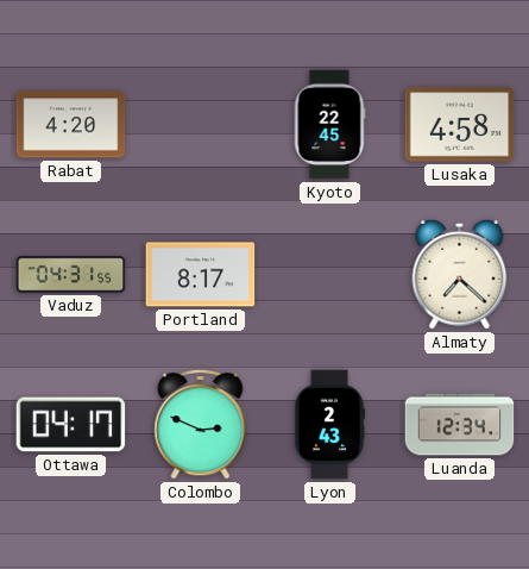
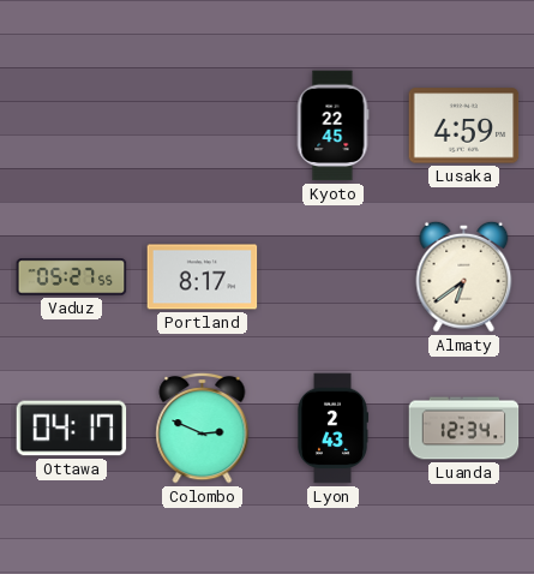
Rabat: 4:20 -> none
Lusaka: 4:58 -> 4:59
Vaduz: 04:31 -> 05:27
Almaty: 7:22 -> 6:39
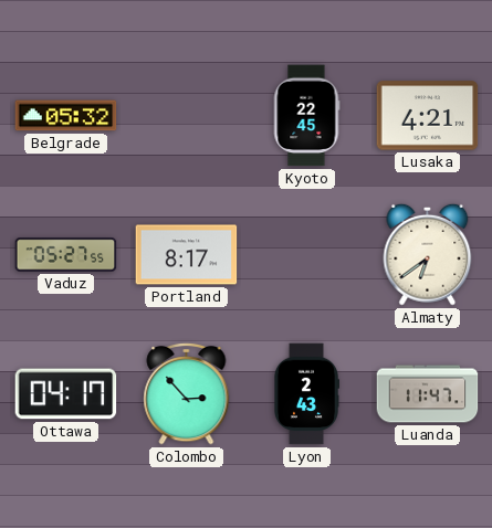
Belgrade: none -> 05:32
Lusaka: 4:59 -> 4:21
Colombo: 2:49 -> 2:53
Luanda: 12:34 -> 11:47
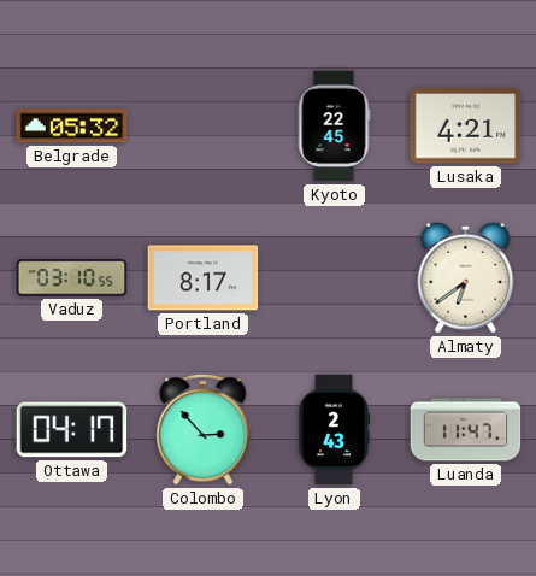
Vaduz: 05:27 -> 03:10
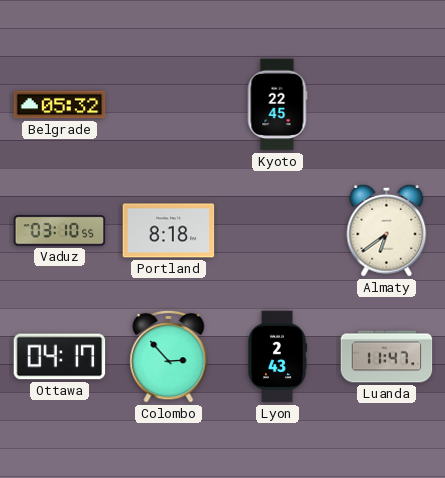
Lusaka: 4:21 -> none
Portland: 8:17 -> 8:18
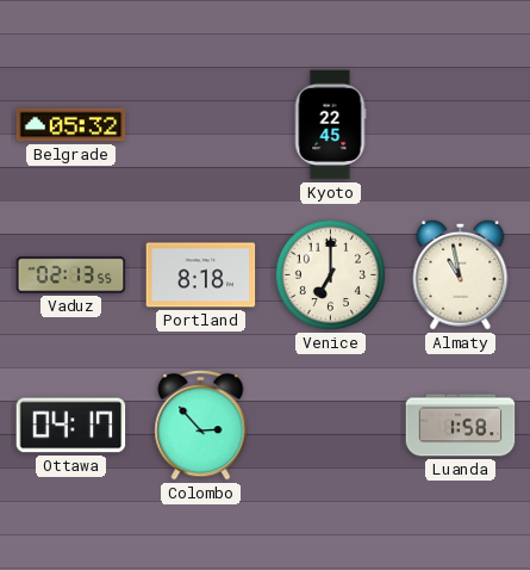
Vaduz: 03:10 -> 02:13
Venice: none -> 7:00
Almaty: 6:39 -> 10:58
Lyon: 2:43 -> none
Luanda: 11:47 -> 1:58
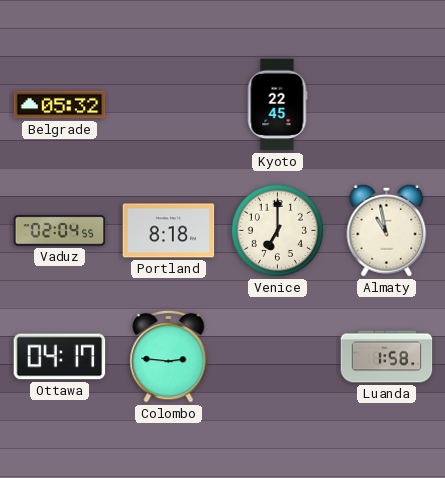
Vaduz: 02:13 -> 02:04
Colombo: 2:53 -> 2:46
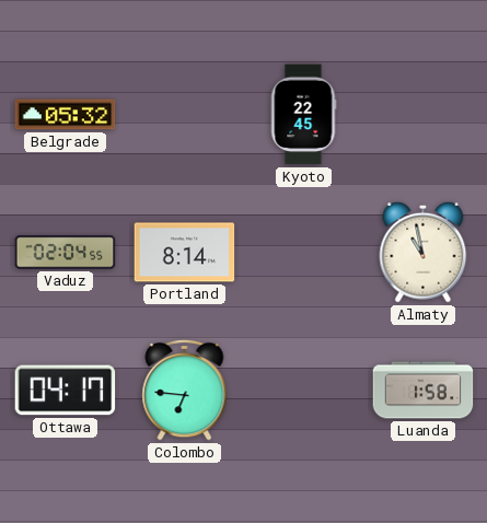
Portland: 8:18 -> 8:14
Venice: 7:00 -> none
Colombo: 2:46 -> 6:46
